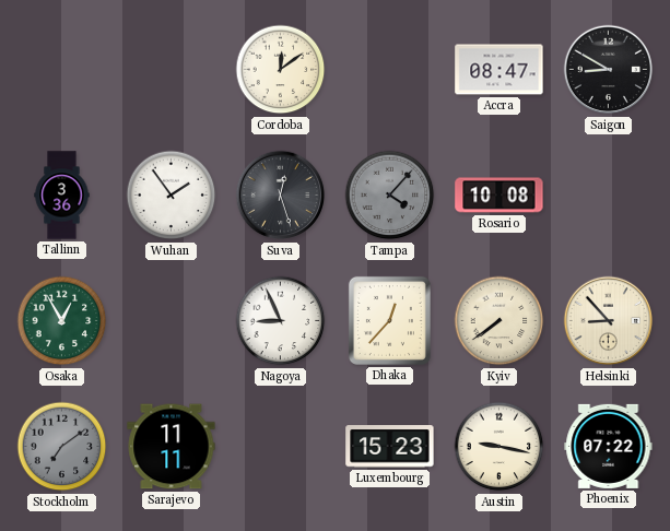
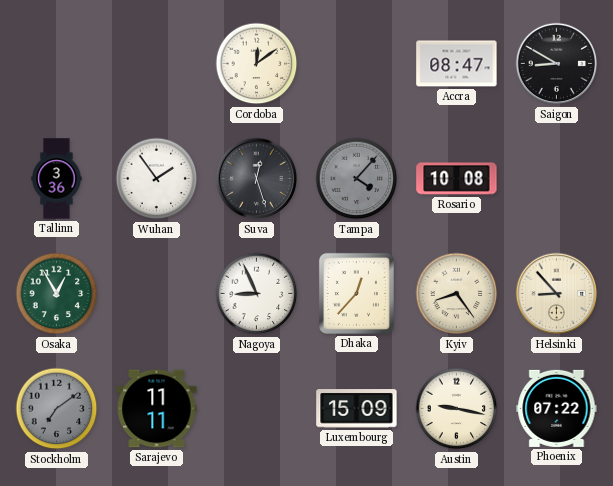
Kyiv: 7:39 -> 8:24
Luxembourg: 15:23 -> 15:09
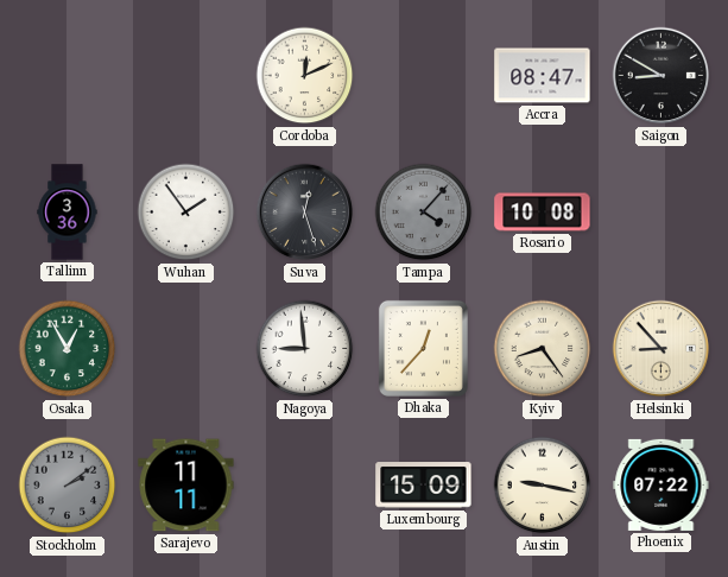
Cordoba: 12:09 -> 12:11
Nagoya: 8:56 -> 8:59
Stockholm: 7:09 -> 2:09
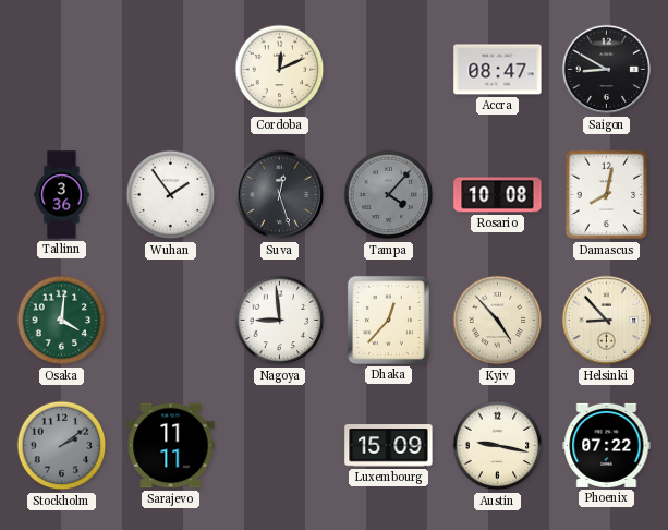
Damascus: none -> 8:02
Osaka: 12:55 -> 4:01
Kyiv: 8:24 -> 4:53
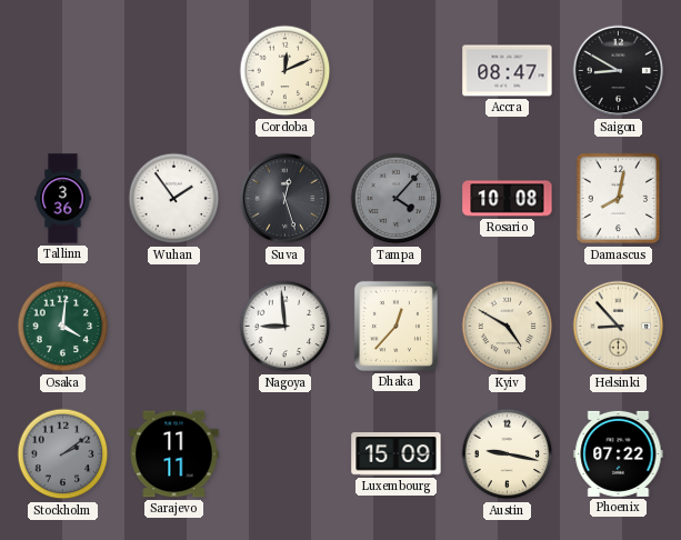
Kyiv: 4:53 -> 4:50
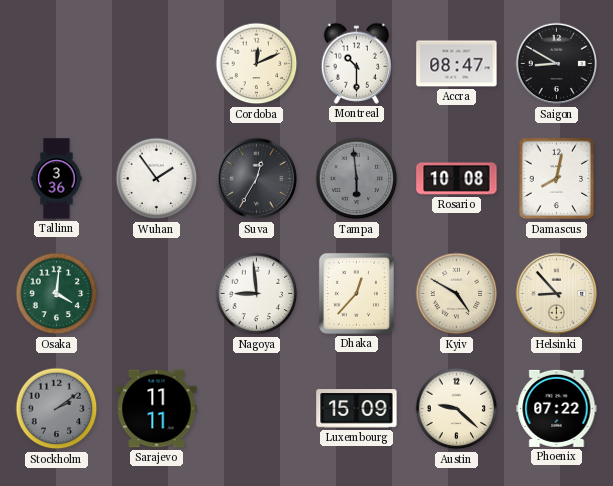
Montreal: none -> 10:30
Suva: 12:27 -> 12:35
Tampa: 4:07 -> 5:59
Austin: 9:17 -> 9:22
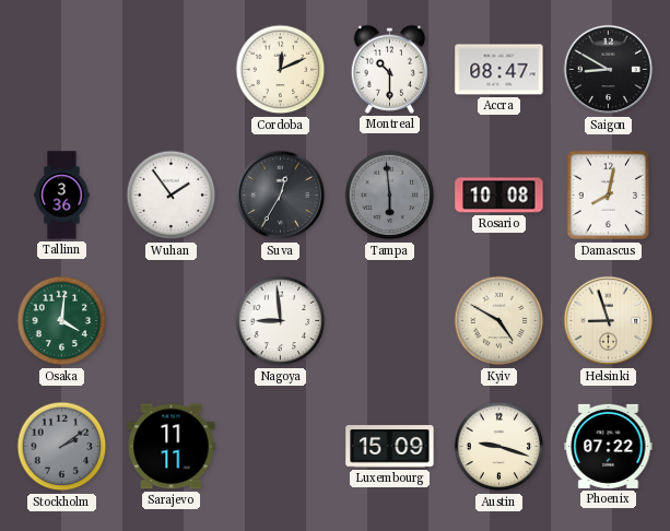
Dhaka: 12:37 -> none
Helsinki: 8:53 -> 8:57
Austin: 9:22 -> 9:18
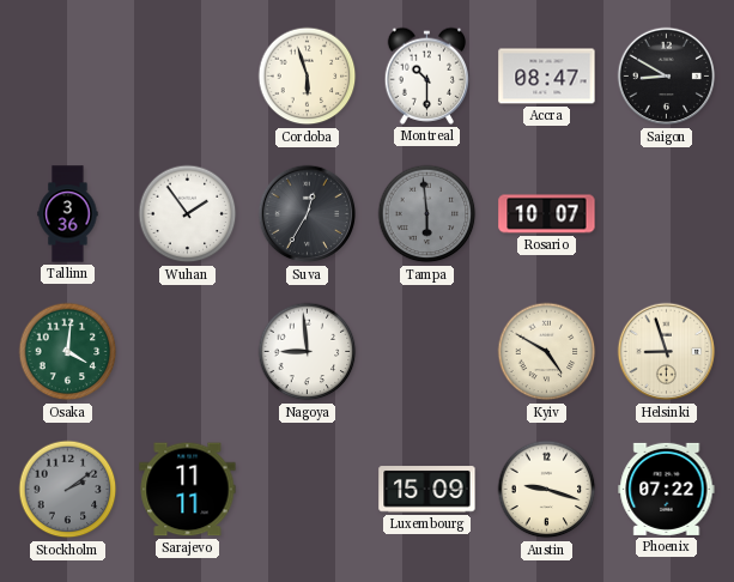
Cordoba: 12:11 -> 5:57
Rosario: 10:08 -> 10:07
Damascus: 8:02 -> none
